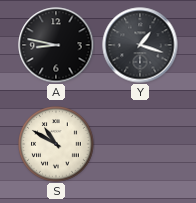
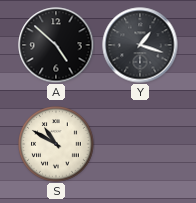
A: 8:47 -> 4:52
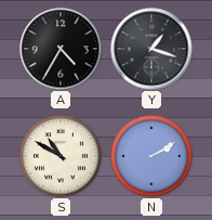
A: 4:52 -> 4:35
N: none -> 2:10
